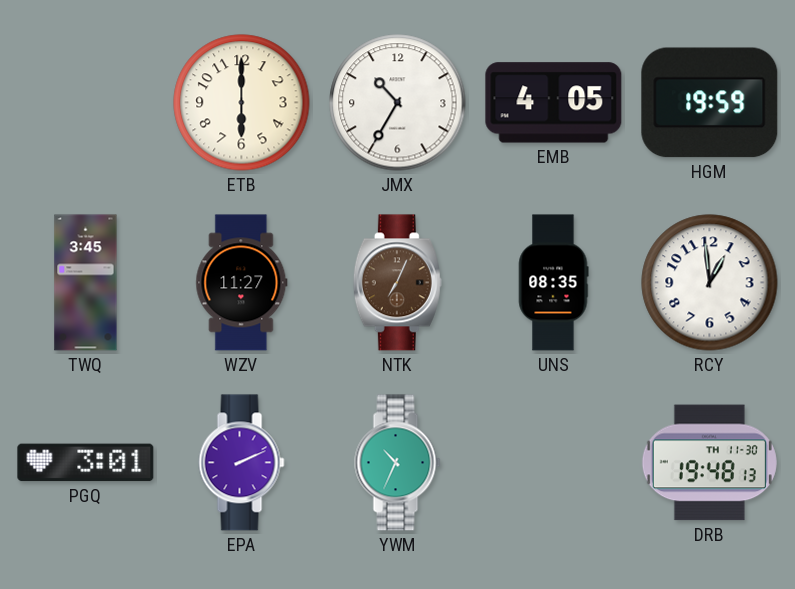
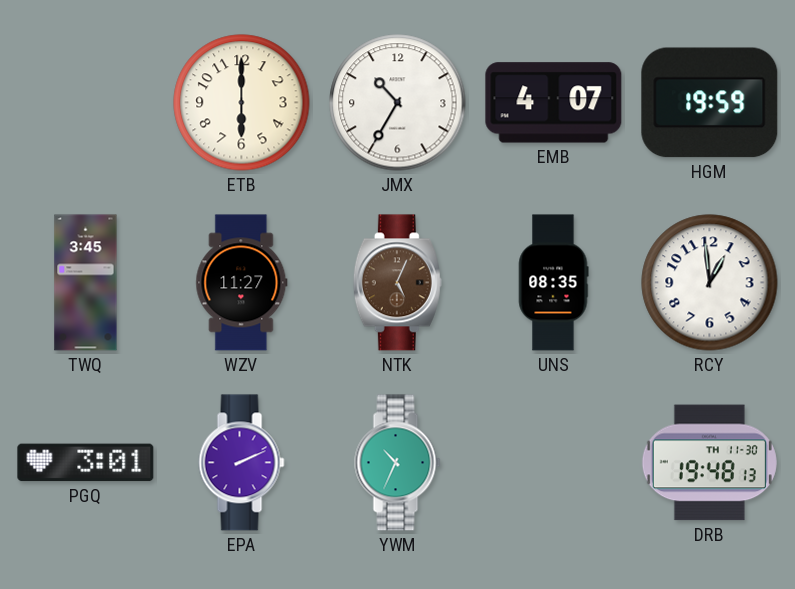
EMB: 4:05 -> 4:07
NTK: 7:04 -> 5:04
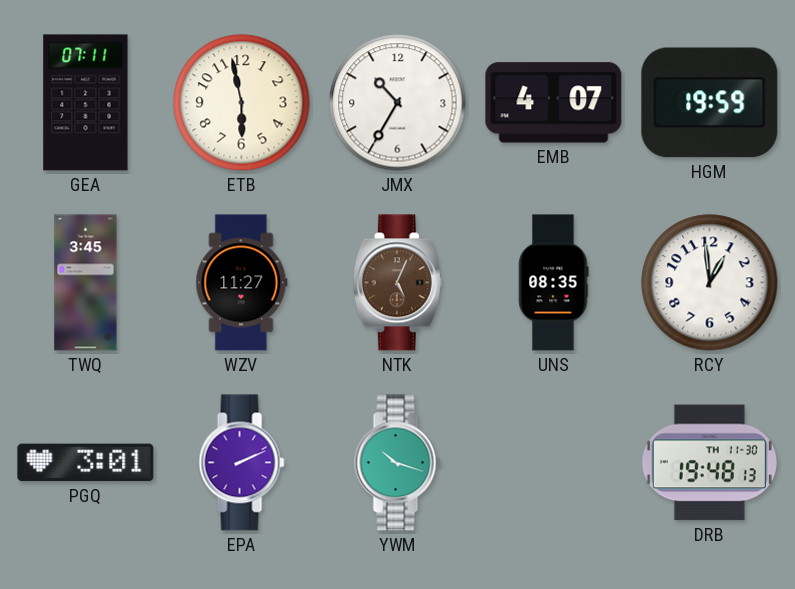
GEA: none -> 07:11
ETB: 6:00 -> 5:58
YWM: 10:34 -> 10:18
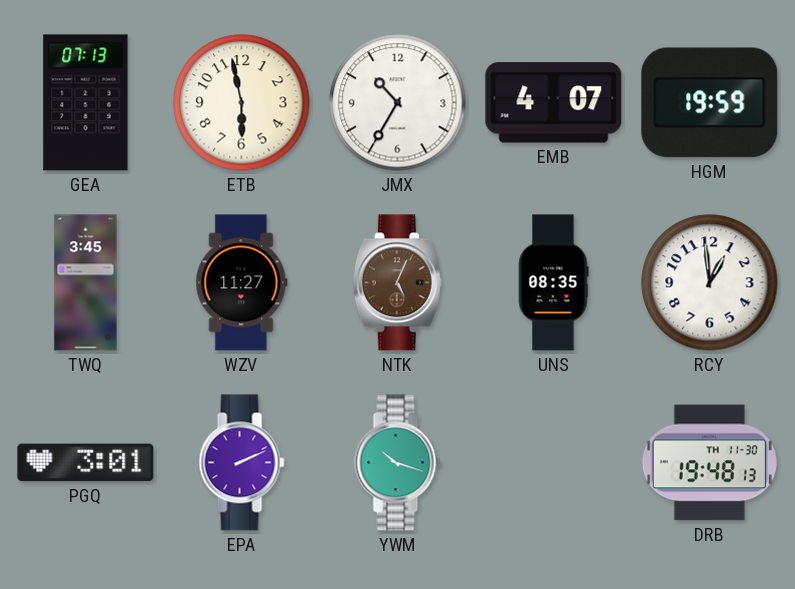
GEA: 07:11 -> 07:13
